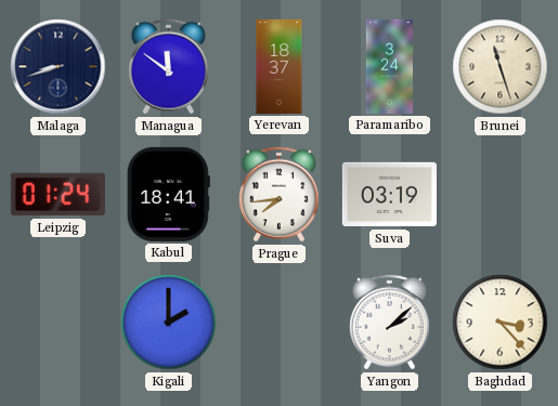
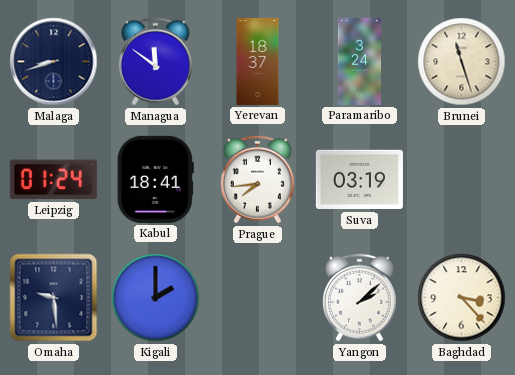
Omaha: none -> 9:29
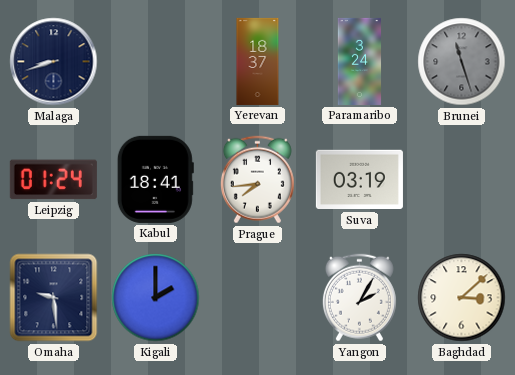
Managua: 11:51 -> none
Brunei dial: cream -> grey
Yangon: 2:08 -> 2:05
Baghdad: 3:23 -> 3:08
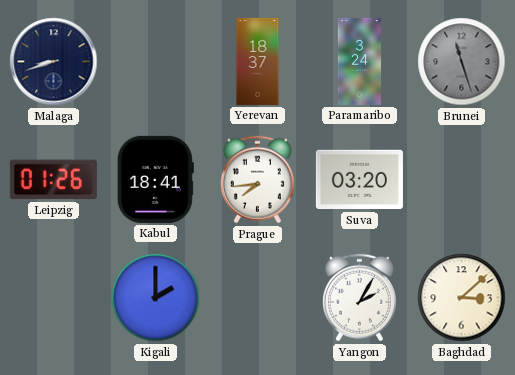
Leipzig: 01:24 -> 01:26
Suva: 03:19 -> 03:20
Omaha: 9:29 -> none
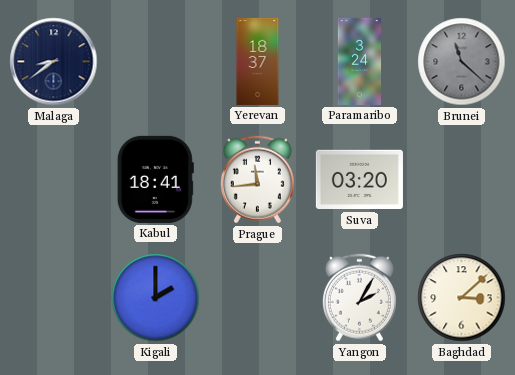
Malaga: 8:42 -> 8:39
Brunei: 11:27 -> 11:22
Leipzig: 01:26 -> none
Prague: 7:44 -> 11:44
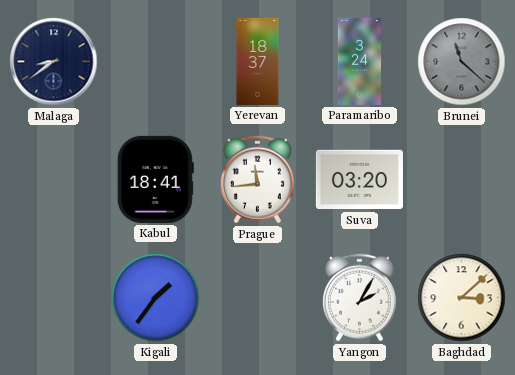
Kigali: 2:00 -> 1:36
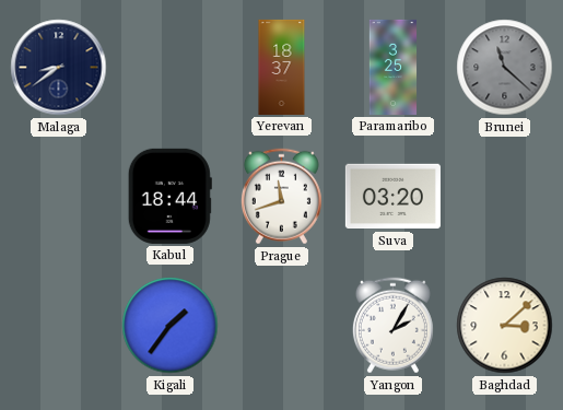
Paramaribo: 3:24 -> 3:25
Kabul: 18:41 -> 18:44
Prague: 11:44 -> 11:42
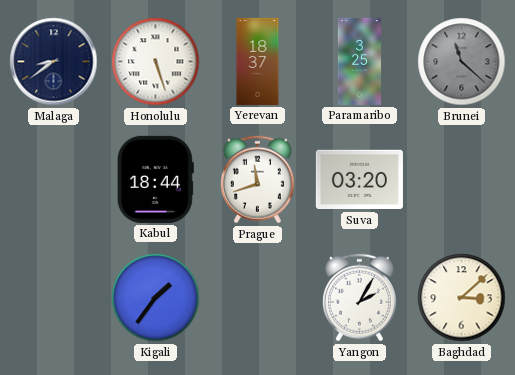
Honolulu: none -> 5:27
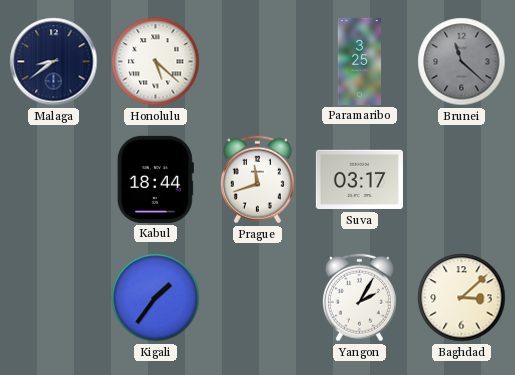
Honolulu: 5:27 -> 5:22
Yerevan: 18:37 -> none
Suva: 03:20 -> 03:17
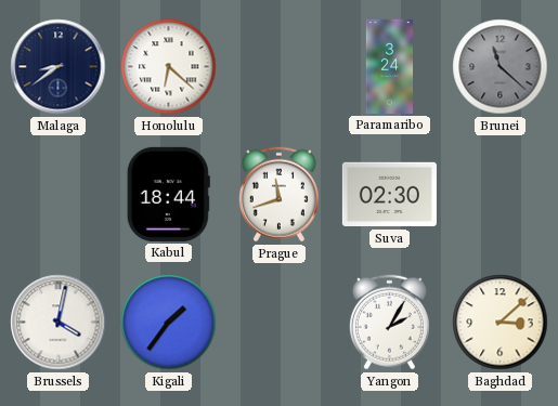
Honolulu: 5:22 -> 6:22
Paramaribo: 3:25 -> 3:24
Suva: 03:17 -> 02:30
Brussels: none -> 4:02
